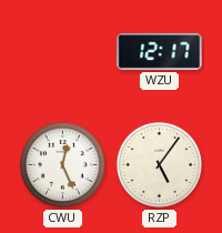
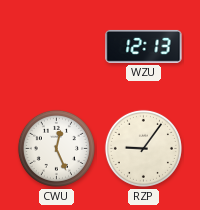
WZU: 12:17 -> 12:13
RZP: 5:06 -> 9:06
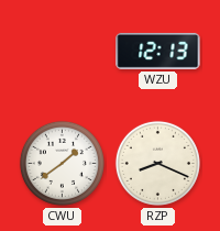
CWU: 12:26 -> 1:39
RZP: 9:06 -> 8:19
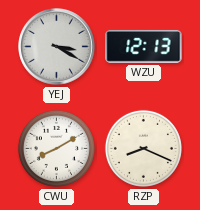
YEJ: none -> 3:20
CWU: 1:39 -> 8:10
